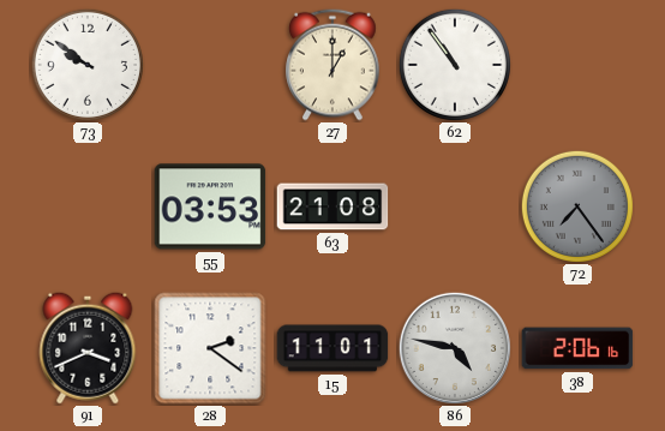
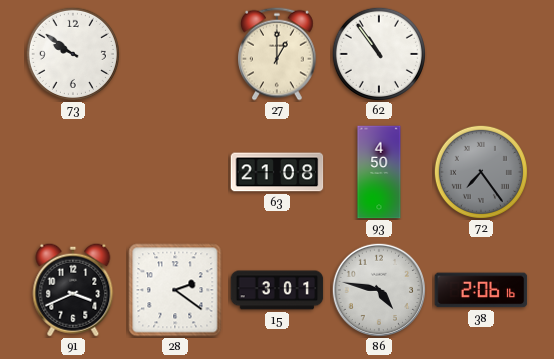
55: 03:53 -> none
93: none -> 4:50
15: 11:01 -> 3:01
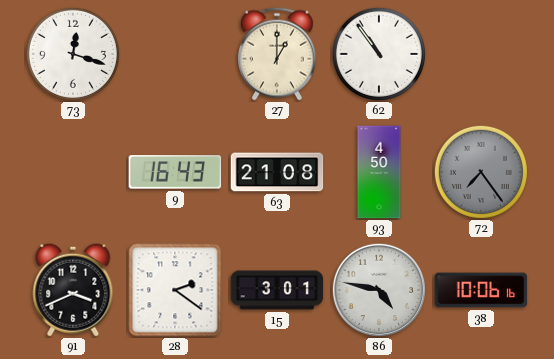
73: 9:51 -> 12:18
9: none -> 16:43
38: 2:06 -> 10:06
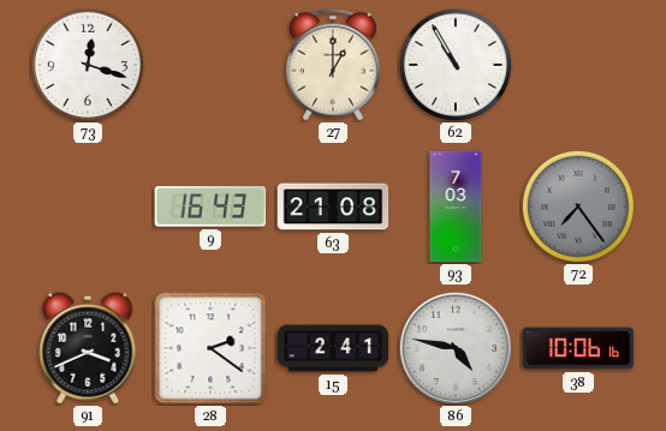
62: 10:54 -> 10:55
93: 4:50 -> 7:03
15: 3:01 -> 2:41
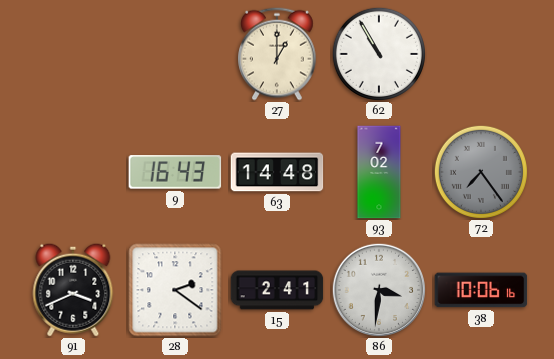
73: 12:18 -> none
63: 21:08 -> 14:48
93: 7:03 -> 7:02
86: 4:47 -> 3:31
